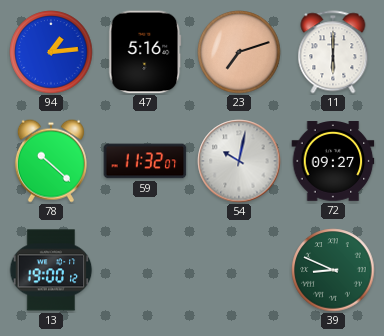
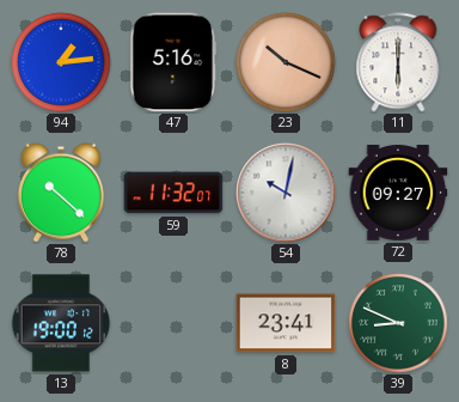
23: 7:12 -> 10:19
8: none -> 23:41
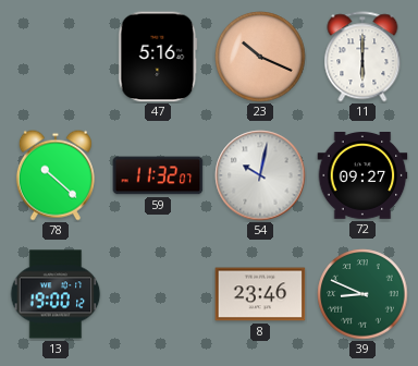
94: 1:14 -> none
8: 23:41 -> 23:46
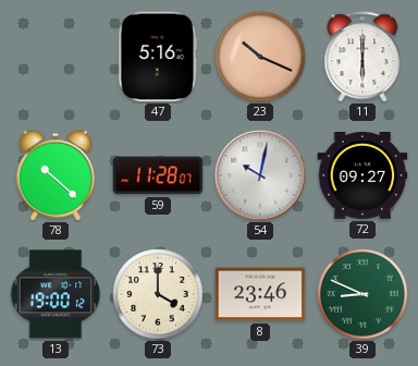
59: 11:32 -> 11:28
73: none -> 4:00
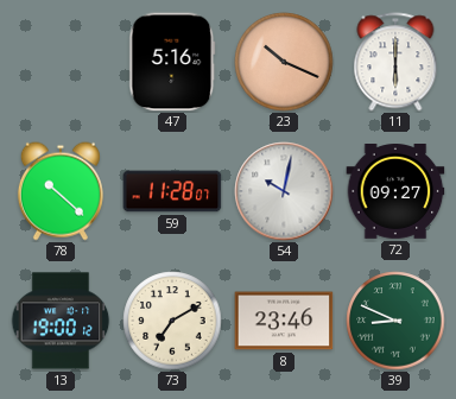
73: 4:00 -> 7:10
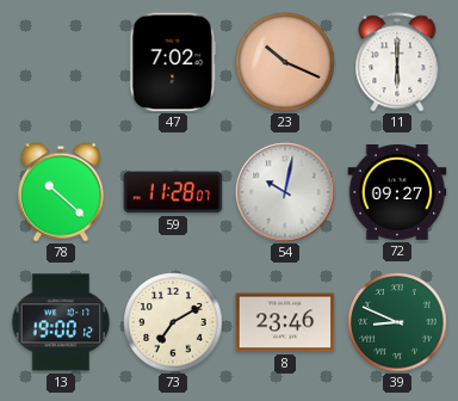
47: 5:16 -> 7:02
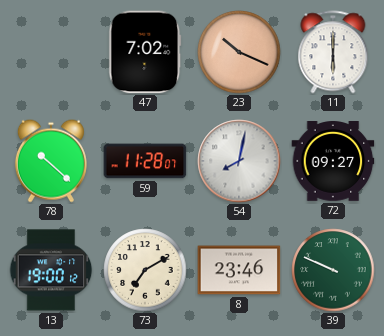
54: 10:02 -> 8:02
39: 8:49 -> 9:49
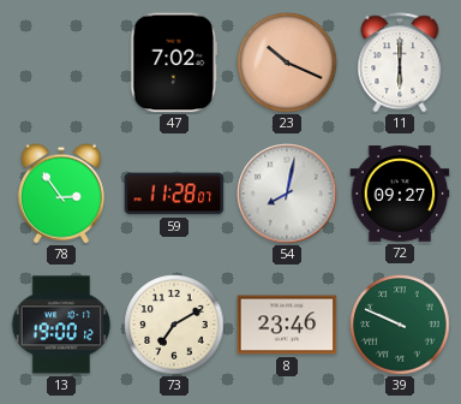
78: 10:22 -> 2:54
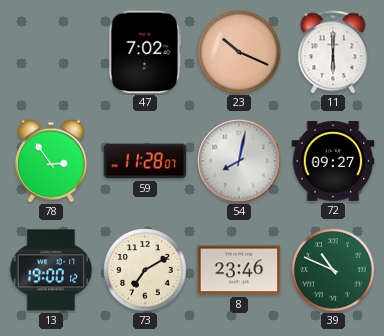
39: 9:49 -> 10:49
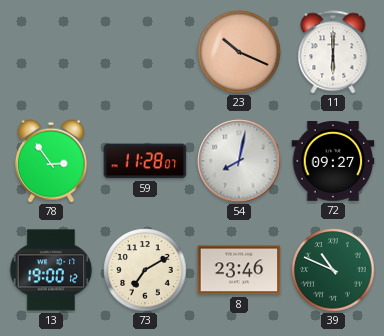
47: 7:02 -> none
